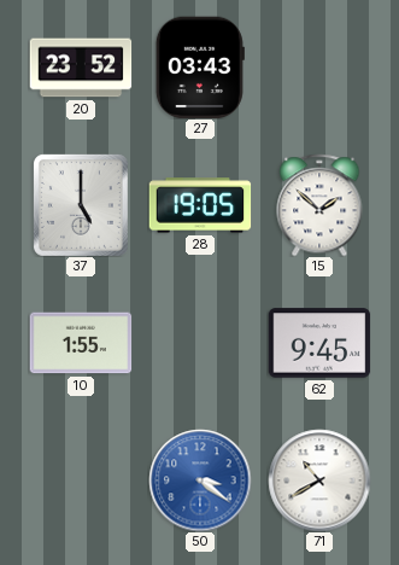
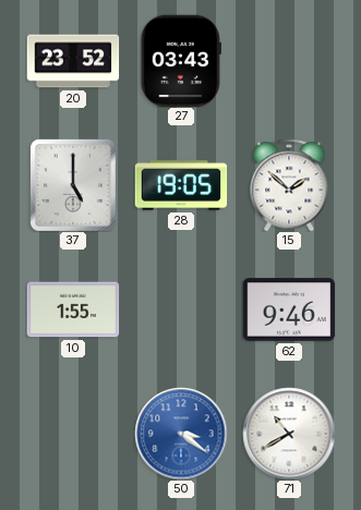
62: 9:45 -> 9:46
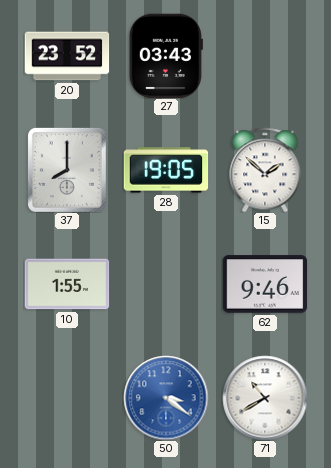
37: 5:00 -> 8:00
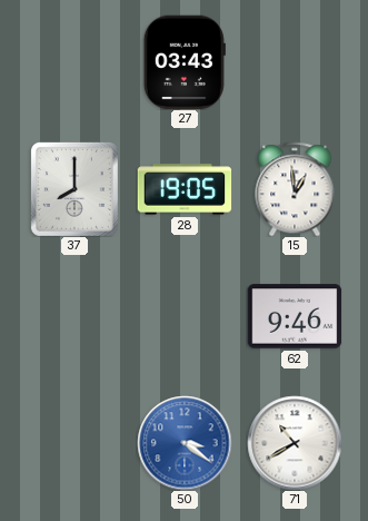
20: 23:52 -> none
15: 1:52 -> 12:59
10: 1:55 -> none
